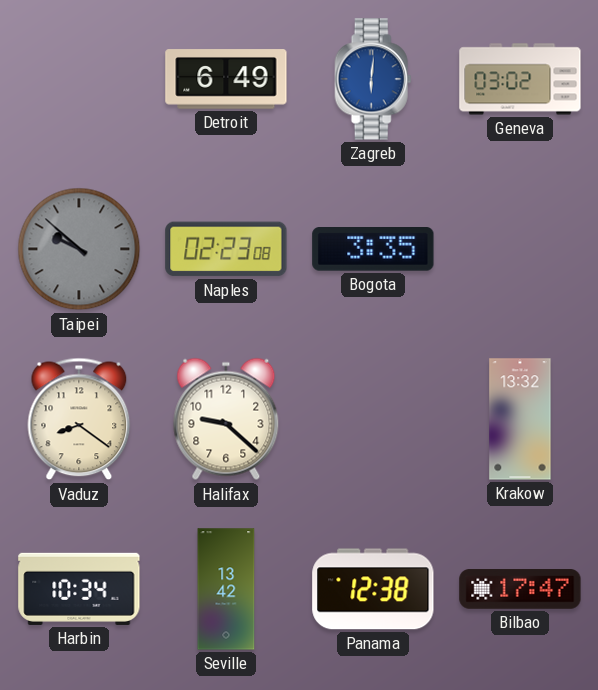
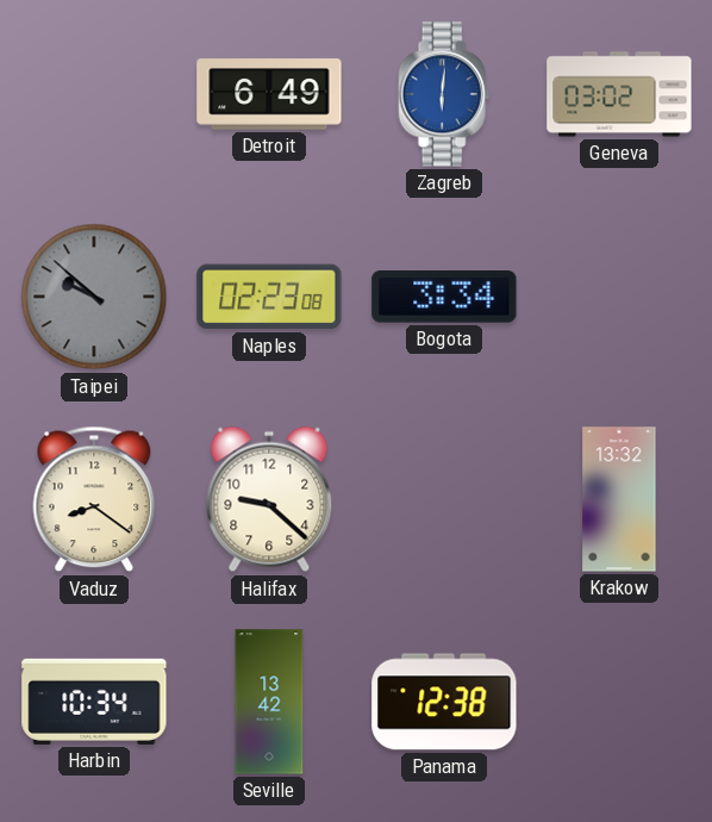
Bogota: 3:35 -> 3:34
Bilbao: 17:47 -> none
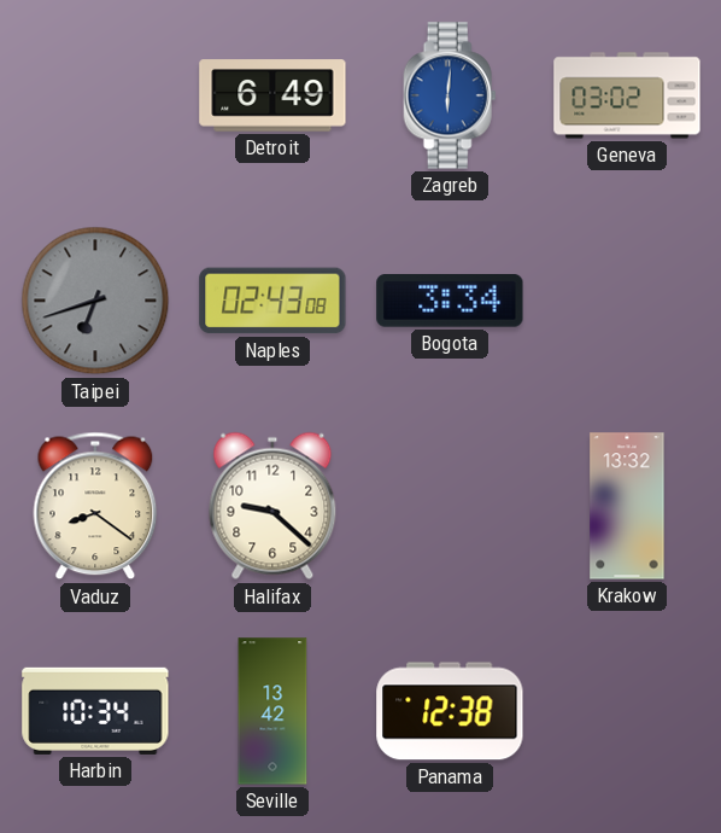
Taipei: 9:52 -> 6:42
Naples: 02:23 -> 02:43
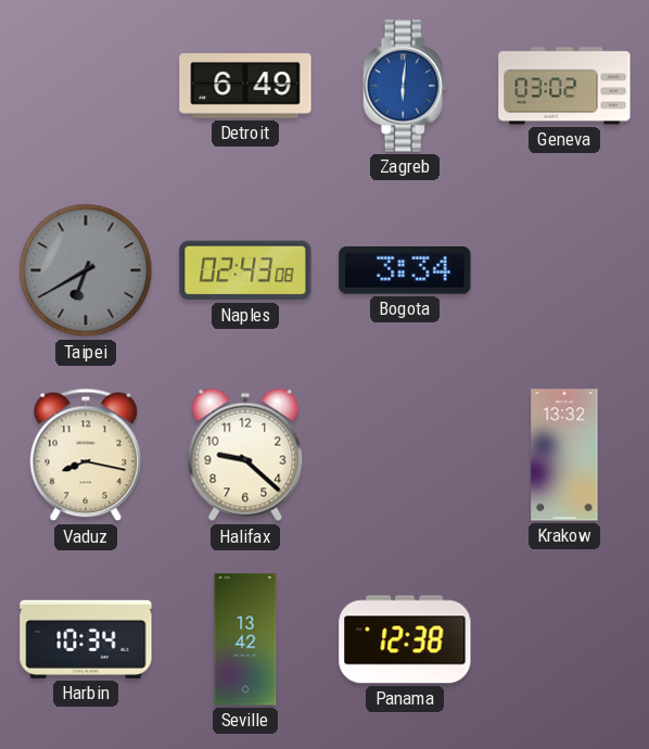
Taipei: 6:42 -> 6:40
Vaduz: 8:21 -> 8:17
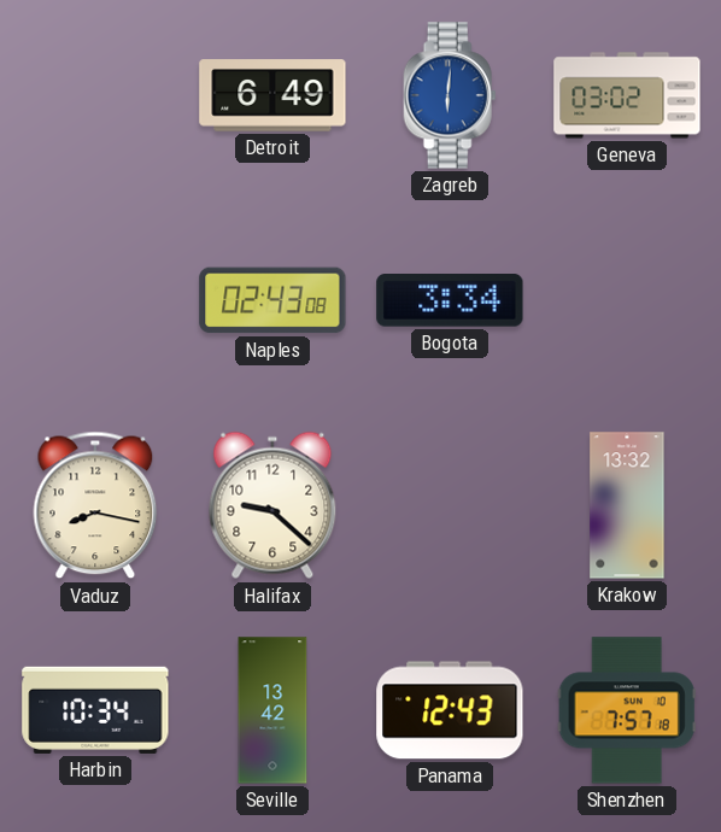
Taipei: 6:40 -> none
Panama: 12:38 -> 12:43
Shenzhen: none -> 7:57
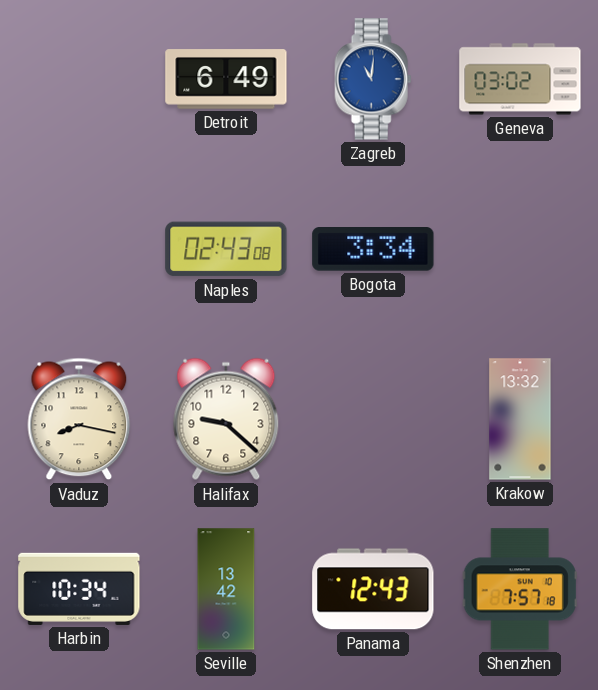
Zagreb: 6:01 -> 11:01
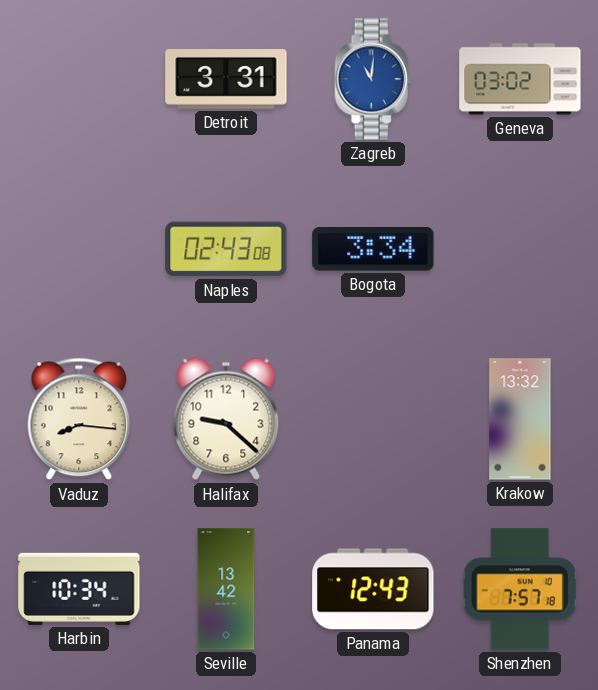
Detroit: 6:49 -> 3:31
Vaduz: 8:17 -> 8:16
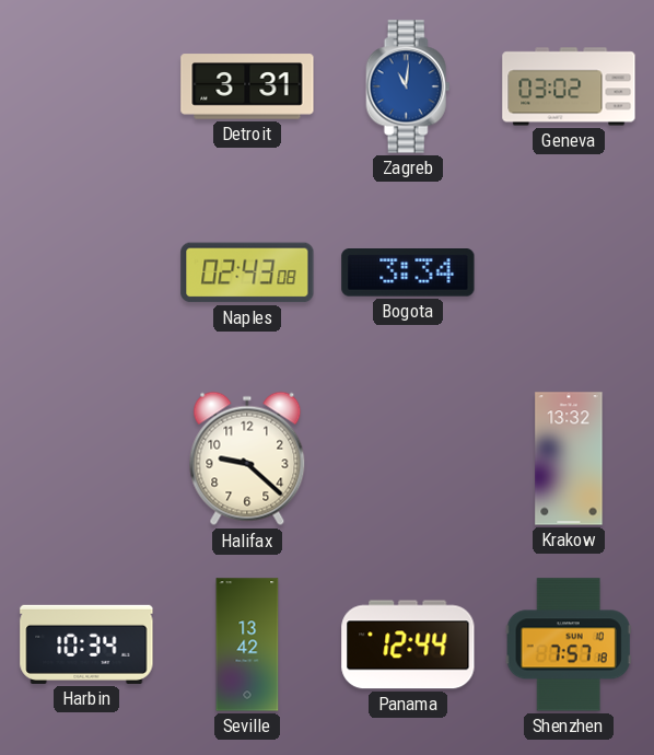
Vaduz: 8:16 -> none
Panama: 12:43 -> 12:44
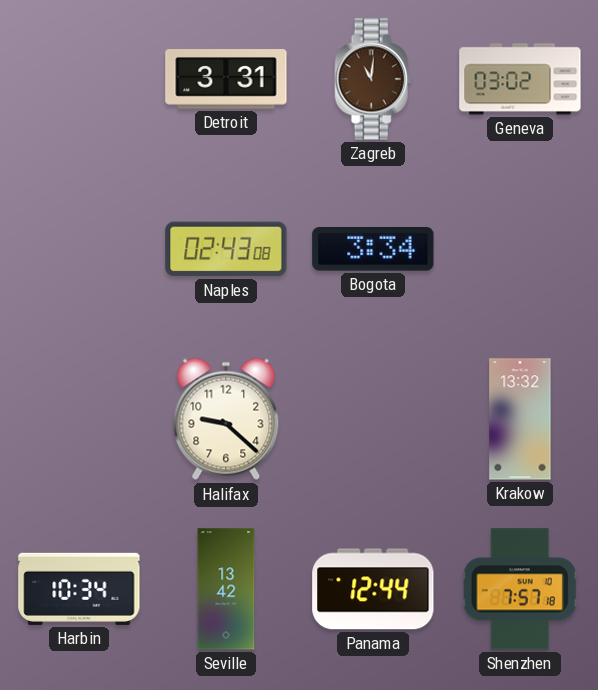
Zagreb dial: blue -> brown
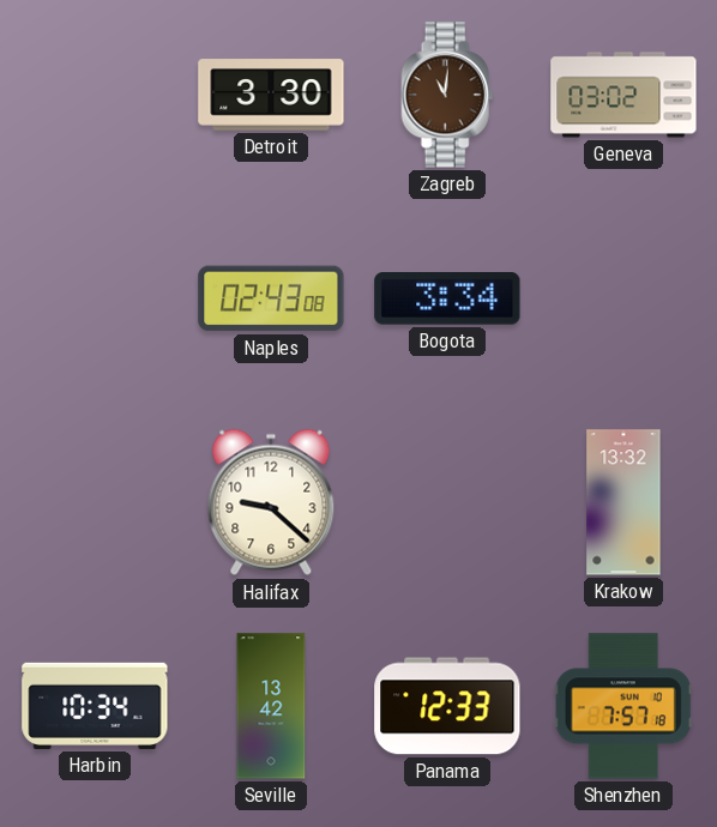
Detroit: 3:31 -> 3:30
Panama: 12:44 -> 12:33
